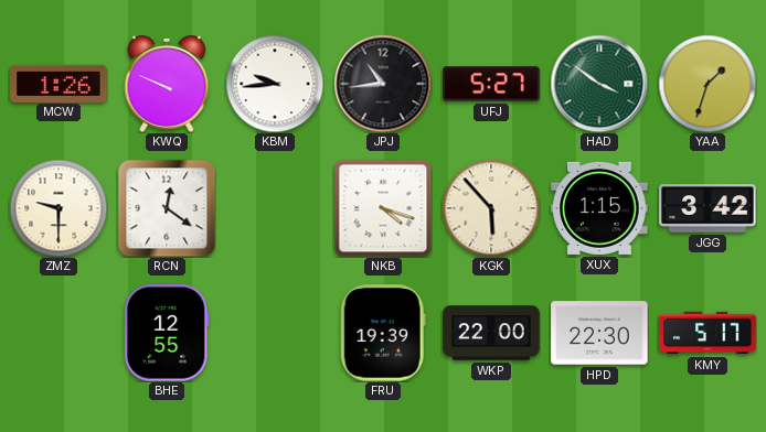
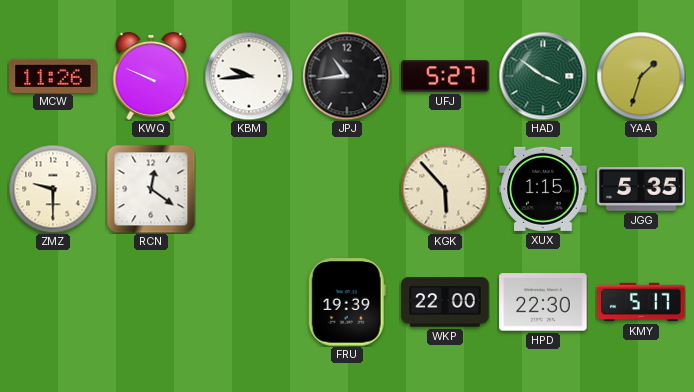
MCW: 1:26 -> 11:26
NKB: 4:18 -> none
JGG: 3:42 -> 5:35
BHE: 12:55 -> none
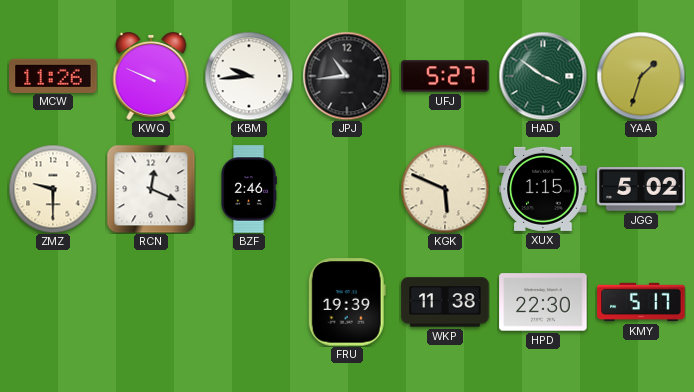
RCN: 12:21 -> 12:19
BZF: none -> 2:46
KGK: 5:53 -> 5:49
JGG: 5:35 -> 5:02
WKP: 22:00 -> 11:38
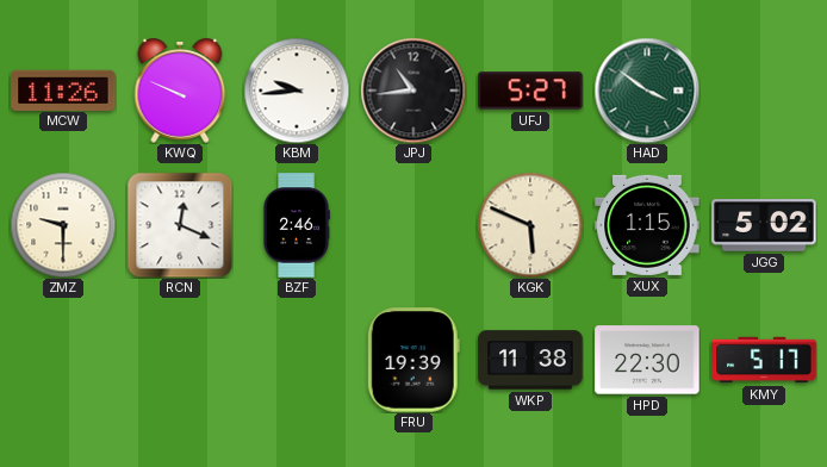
YAA: 1:33 -> none
